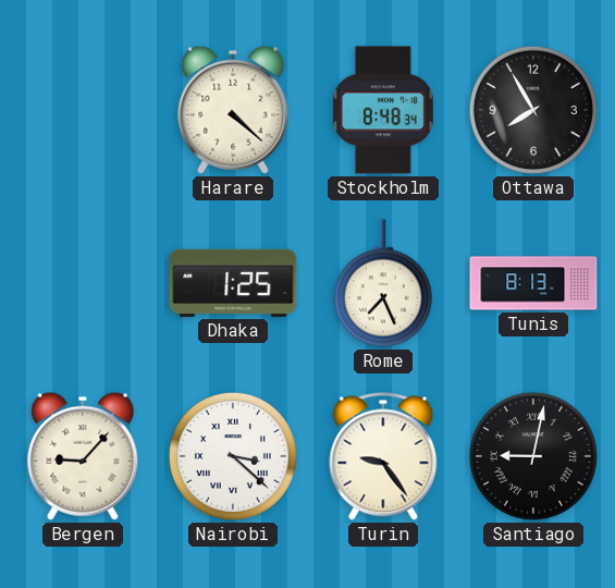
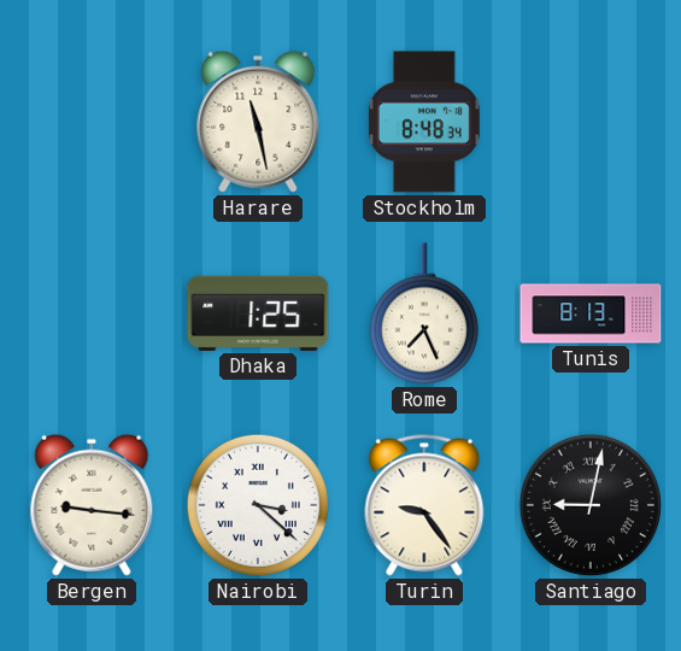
Harare: 4:22 -> 11:28
Ottawa: 7:55 -> none
Bergen: 9:07 -> 9:16
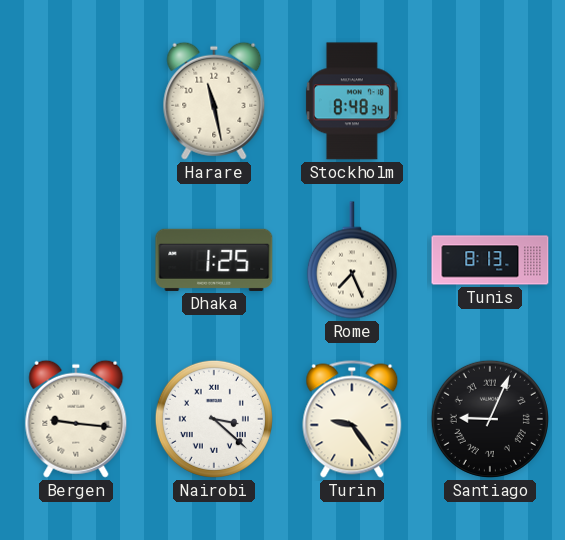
Santiago: 9:02 -> 9:04
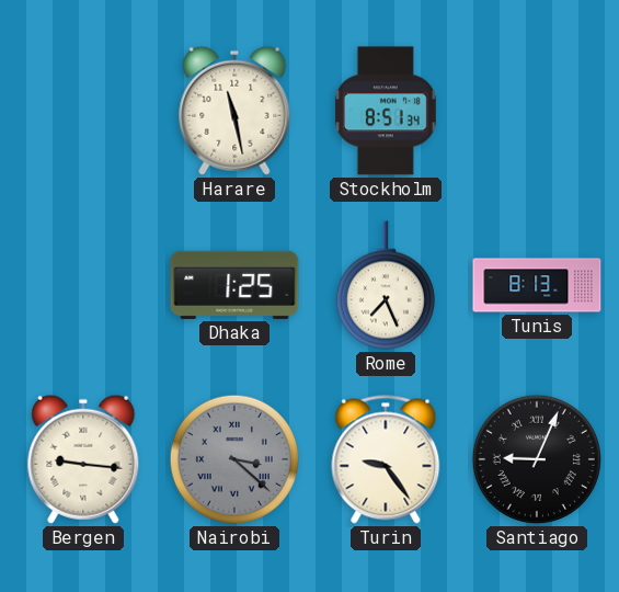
Stockholm: 8:48 -> 8:51
Nairobi dial: white -> grey
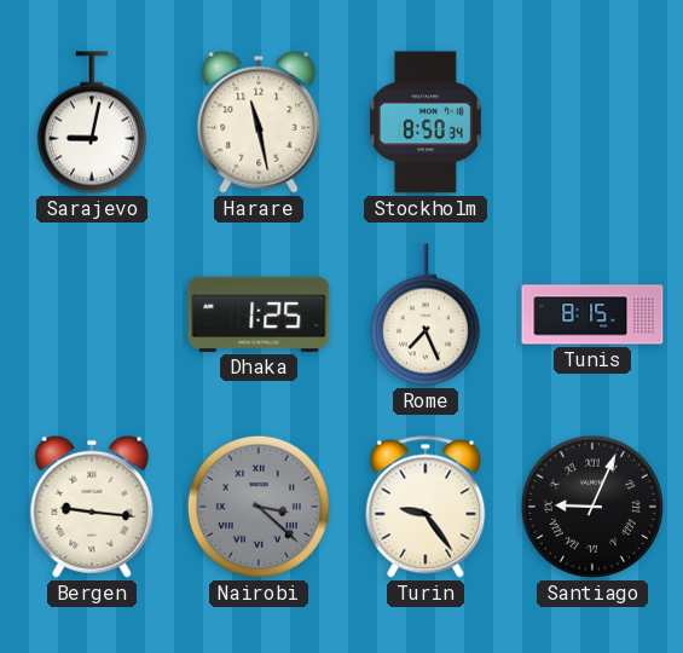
Sarajevo: none -> 9:02
Stockholm: 8:51 -> 8:50
Tunis: 8:13 -> 8:15
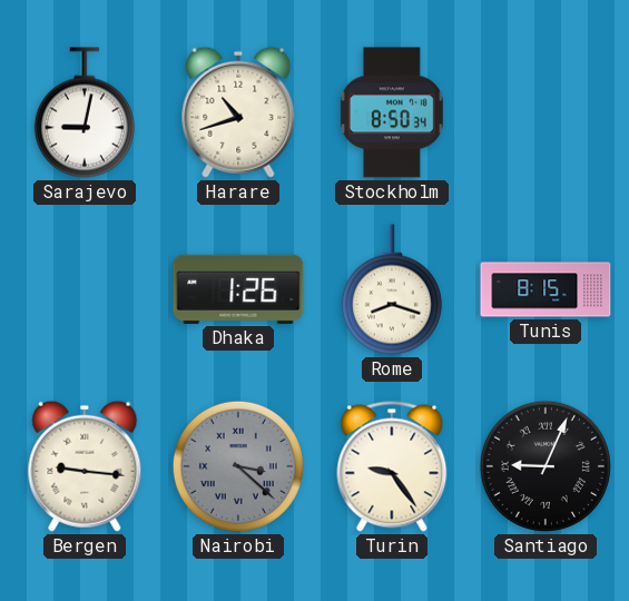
Harare: 11:28 -> 10:42
Dhaka: 1:25 -> 1:26
Rome: 7:26 -> 8:18
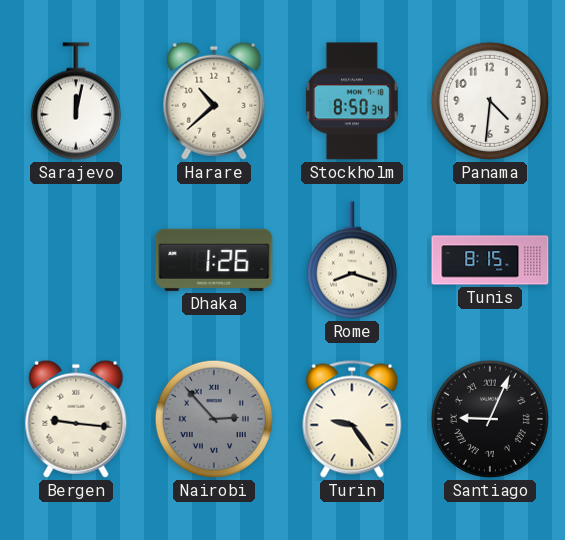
Sarajevo: 9:02 -> 12:02
Harare: 10:42 -> 10:38
Panama: none -> 4:31
Nairobi: 3:22 -> 2:53
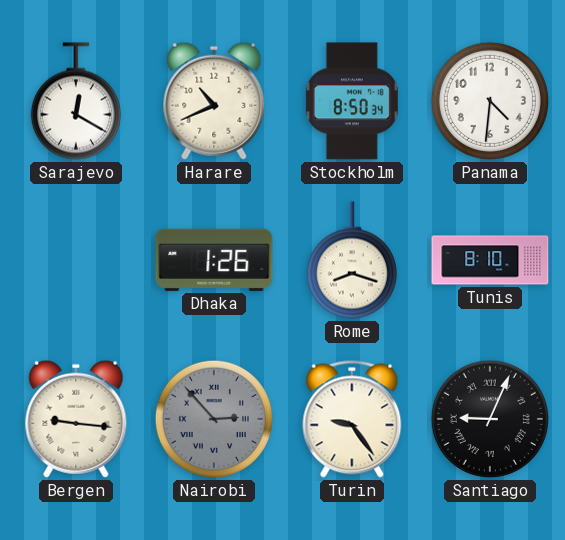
Sarajevo: 12:02 -> 12:20
Harare: 10:38 -> 10:41
Tunis: 8:15 -> 8:10
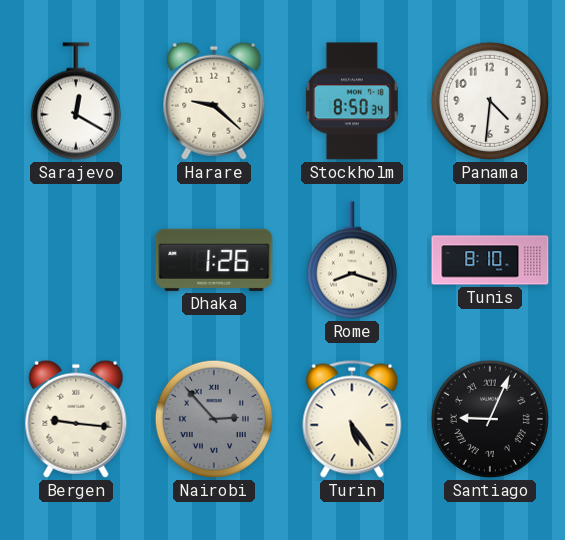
Harare: 10:41 -> 9:22
Turin: 9:24 -> 5:24
